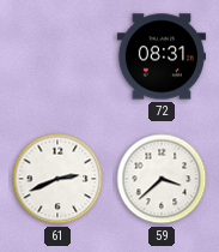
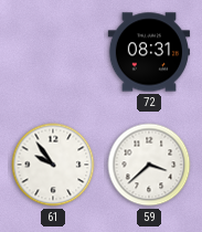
61: 2:41 -> 9:54
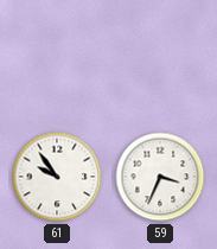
72: 08:31 -> none
59: 3:38 -> 3:34
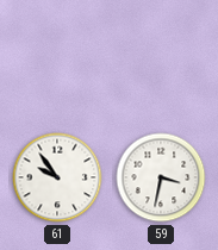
59: 3:34 -> 3:32
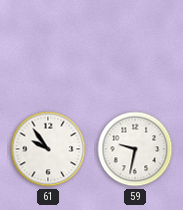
59: 3:32 -> 9:32
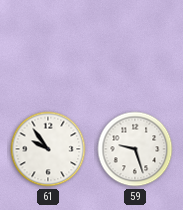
59: 9:32 -> 9:27
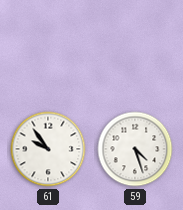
59: 9:27 -> 4:27
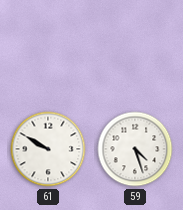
61: 9:54 -> 9:50
